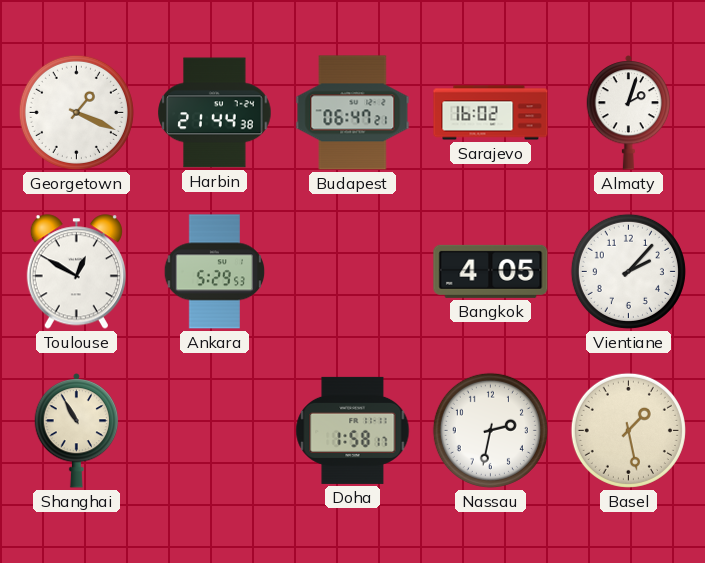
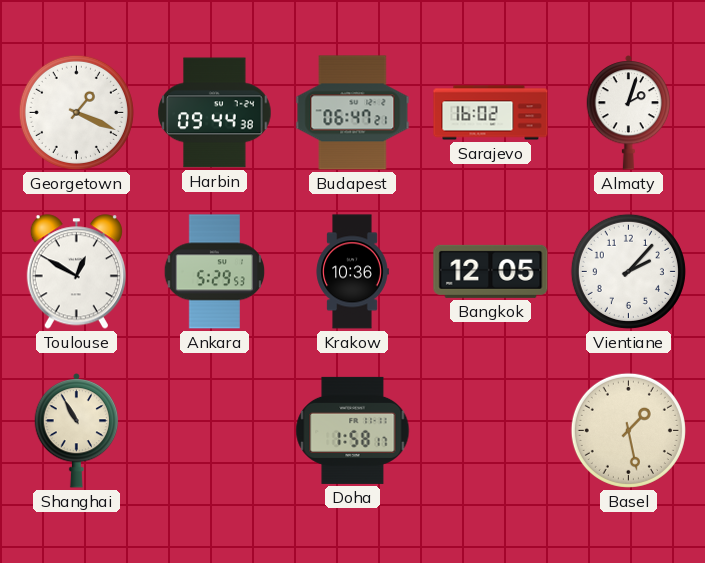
Harbin: 21:44 -> 09:44
Krakow: none -> 10:36
Bangkok: 4:05 -> 12:05
Nassau: 2:32 -> none
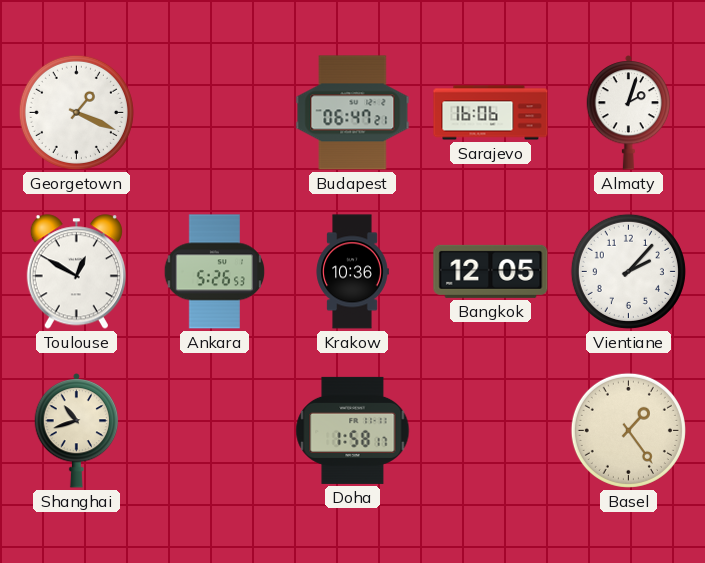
Harbin: 09:44 -> none
Sarajevo: 16:02 -> 16:06
Ankara: 5:29 -> 5:26
Shanghai: 10:55 -> 10:42
Basel: 1:28 -> 1:24
